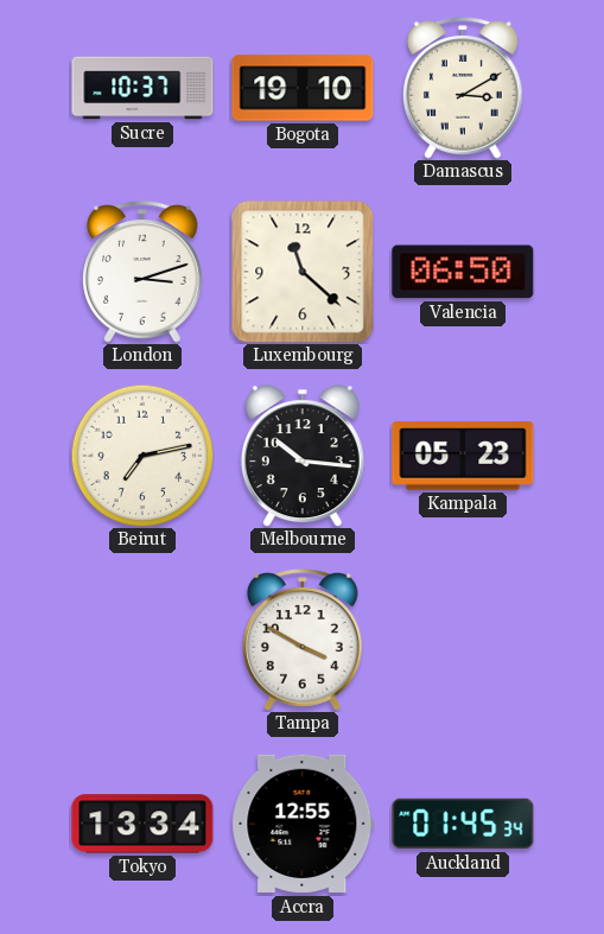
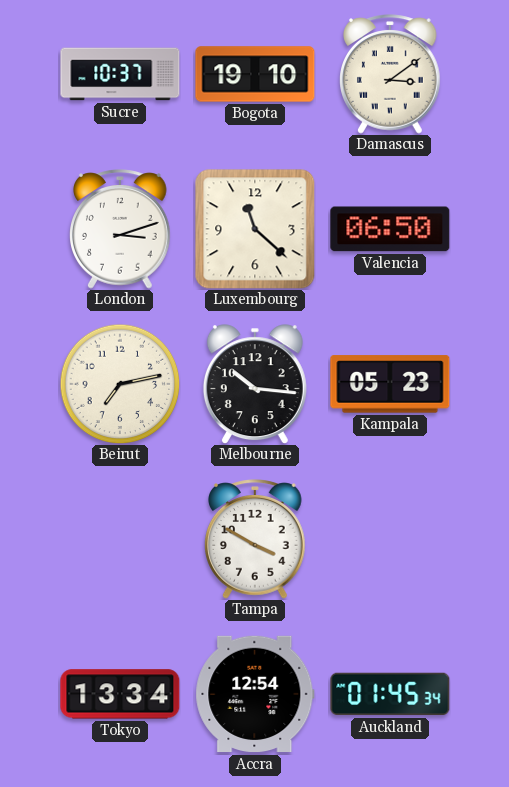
Damascus: 3:10 -> 3:09
Accra: 12:55 -> 12:54
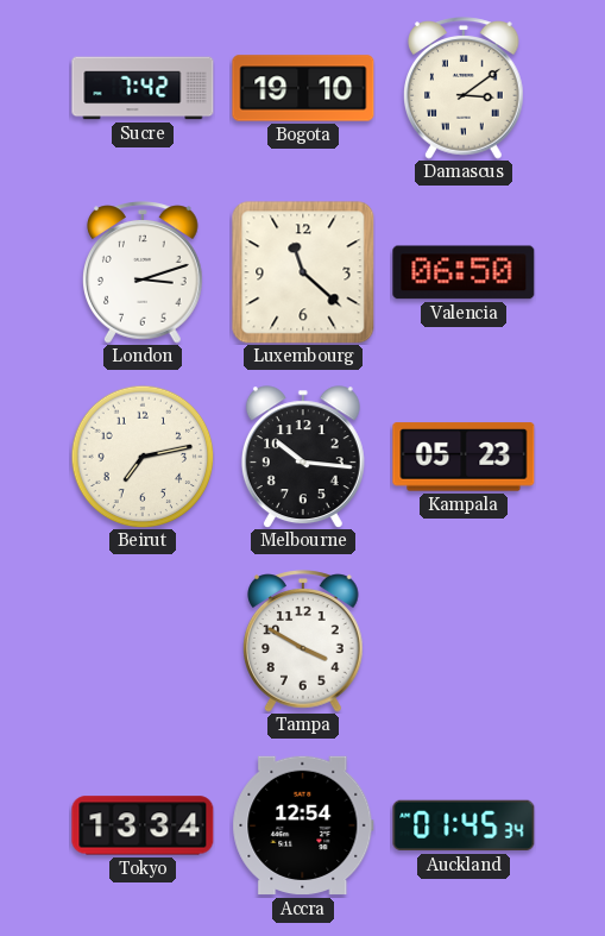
Sucre: 10:37 -> 7:42
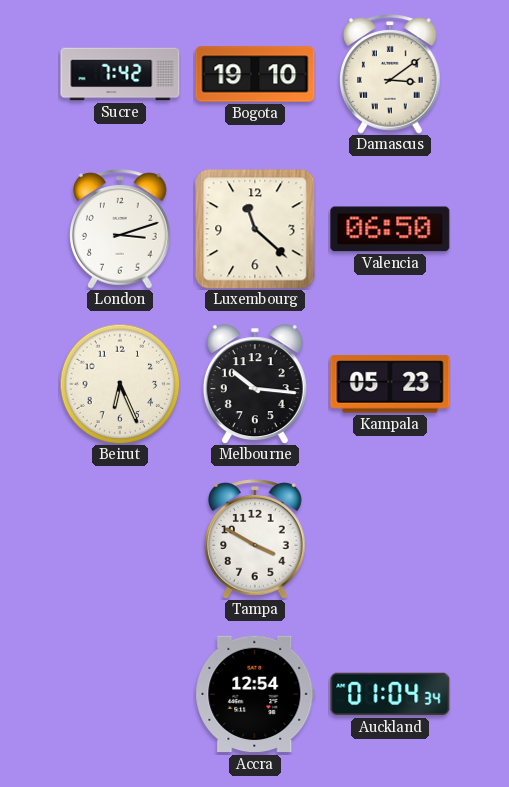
Beirut: 7:13 -> 6:26
Tokyo: 13:34 -> none
Auckland: 01:45 -> 01:04
